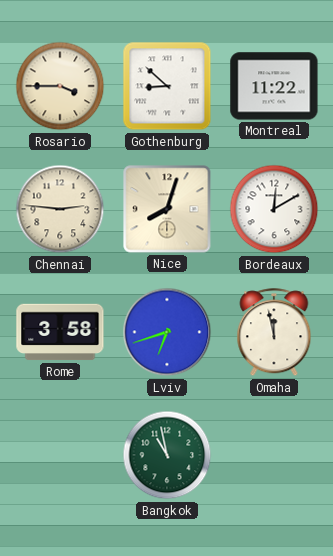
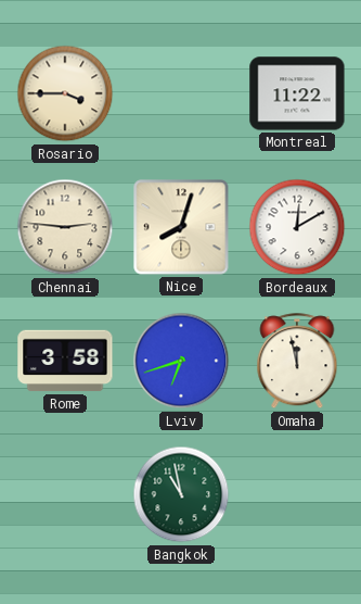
Gothenburg: 8:52 -> none
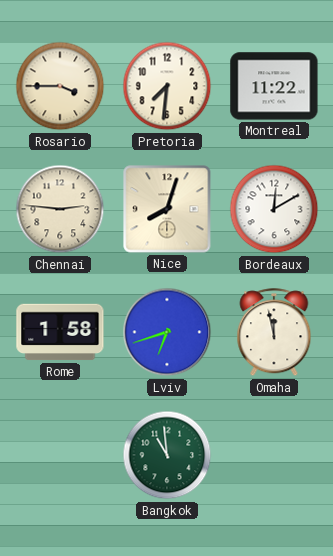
Pretoria: none -> 7:31
Rome: 3:58 -> 1:58
Bangkok: 10:58 -> 10:59
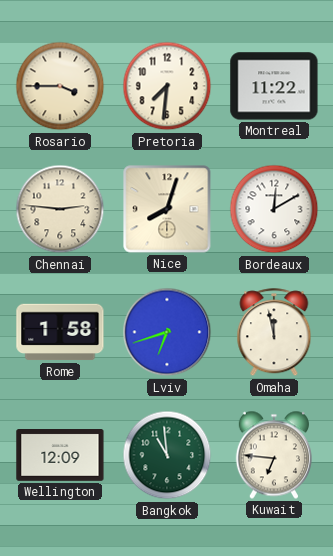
Wellington: none -> 12:09
Kuwait: none -> 6:46
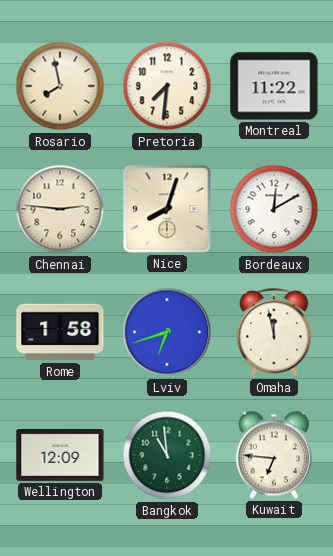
Rosario: 3:45 -> 7:58
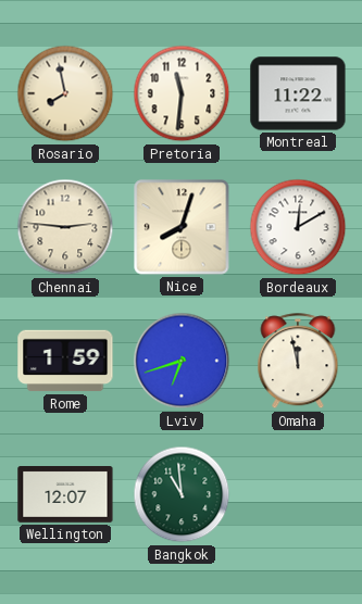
Pretoria: 7:31 -> 11:31
Rome: 1:58 -> 1:59
Wellington: 12:09 -> 12:07
Kuwait: 6:46 -> none
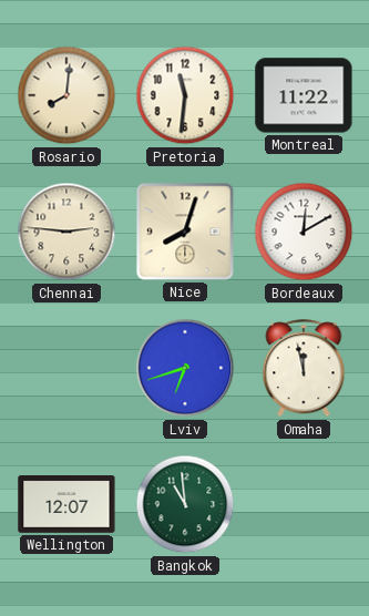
Rosario: 7:58 -> 8:01
Rome: 1:59 -> none
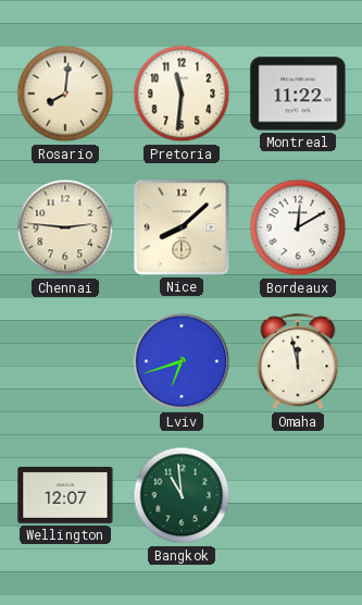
Nice: 8:03 -> 8:08
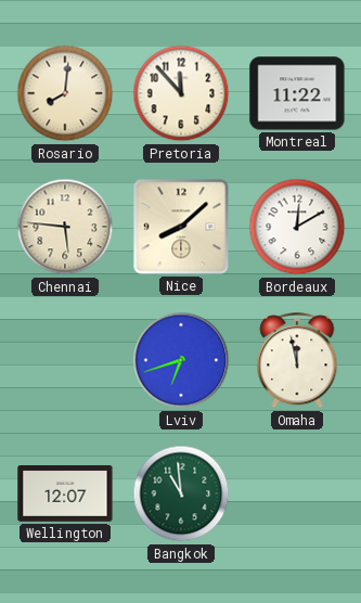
Pretoria: 11:31 -> 11:53
Chennai: 2:46 -> 5:46
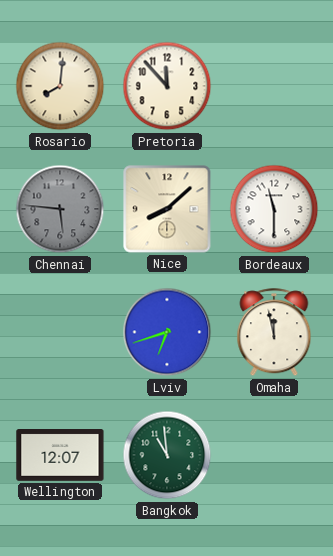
Montreal: 11:22 -> none
Chennai dial: cream -> grey
Bordeaux: 12:10 -> 11:30
